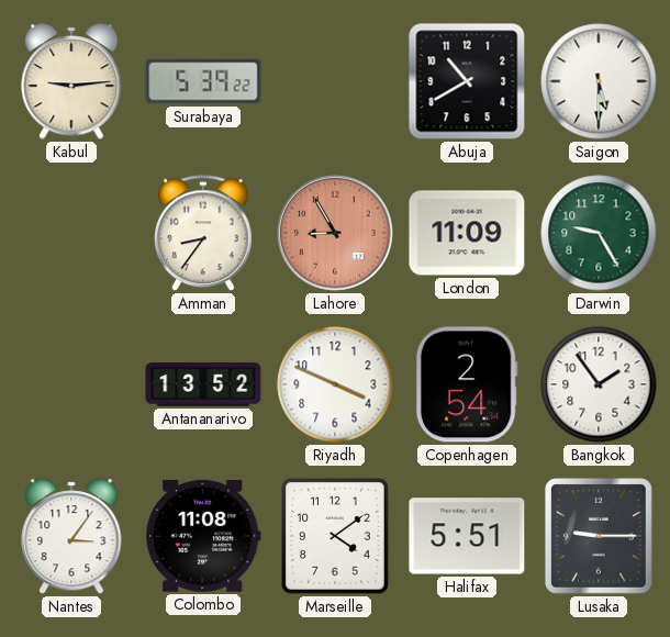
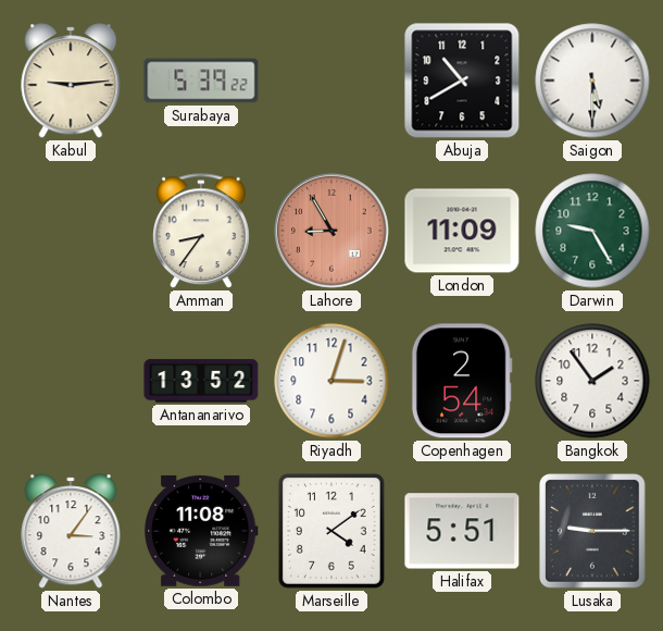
Riyadh: 3:49 -> 3:03
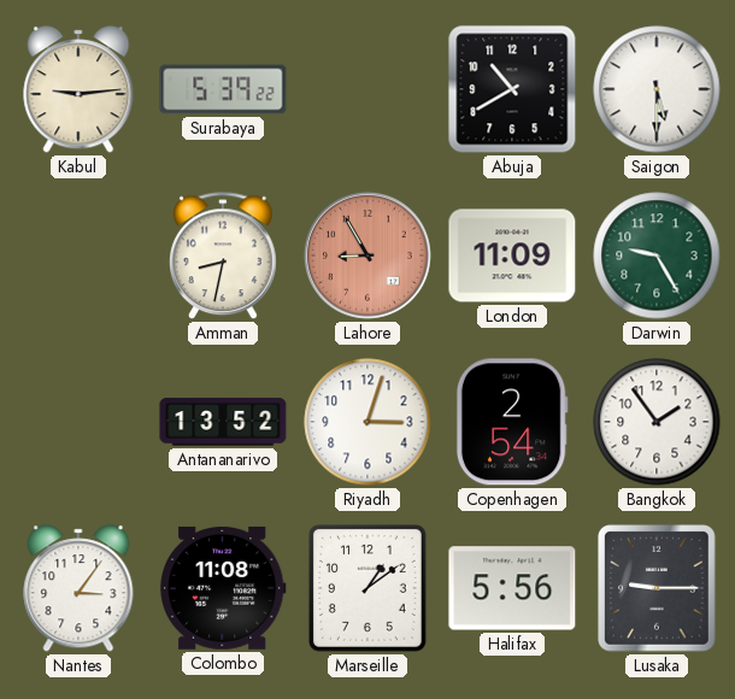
Amman: 8:36 -> 8:32
Marseille: 4:09 -> 1:09
Halifax: 5:51 -> 5:56
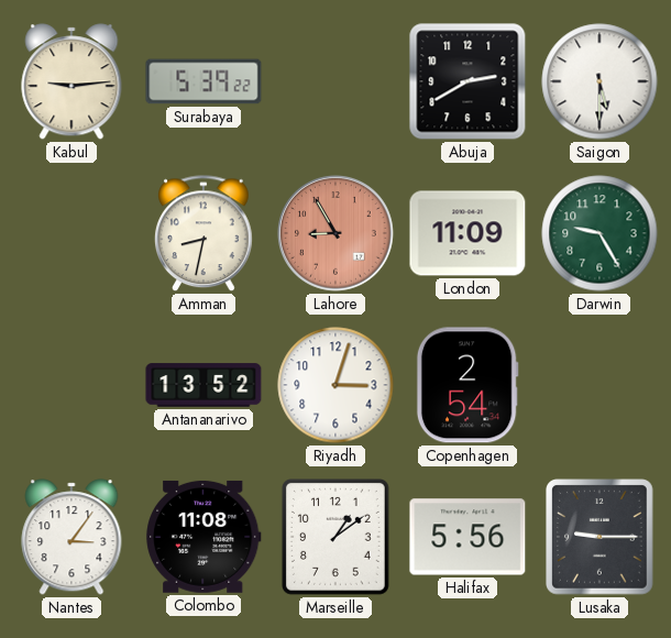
Abuja: 10:40 -> 2:40
Bangkok: 1:54 -> none
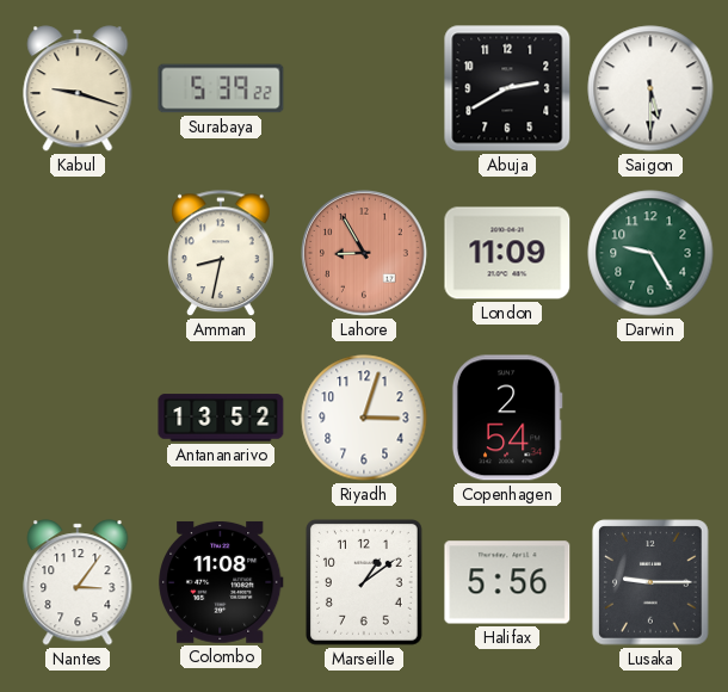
Kabul: 9:14 -> 9:18
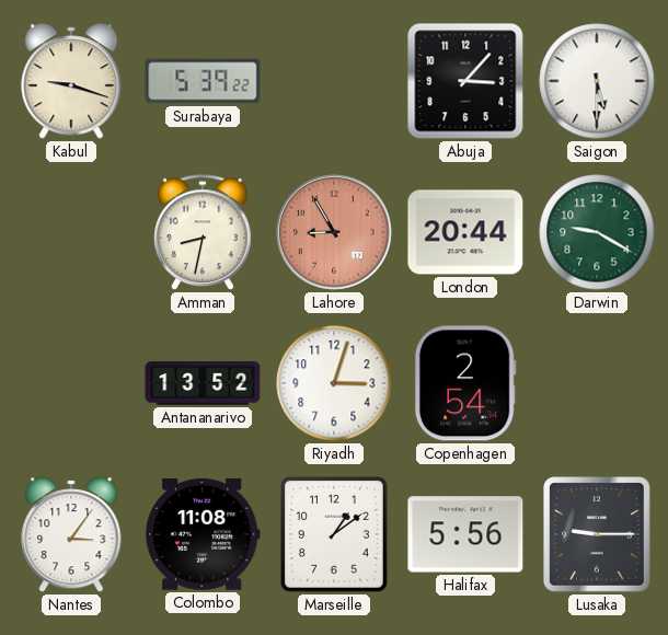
Abuja: 2:40 -> 3:07
London: 11:09 -> 20:44
Darwin: 9:25 -> 9:20
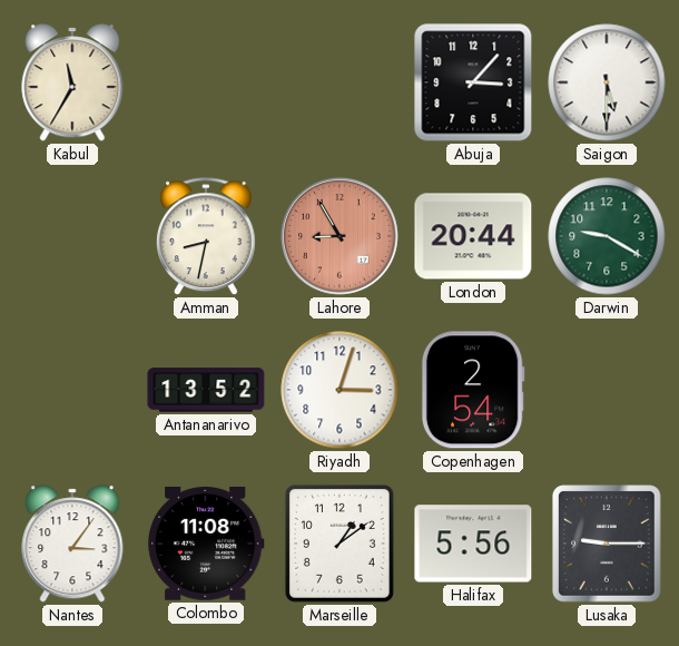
Kabul: 9:18 -> 11:35
Surabaya: 5:39 -> none
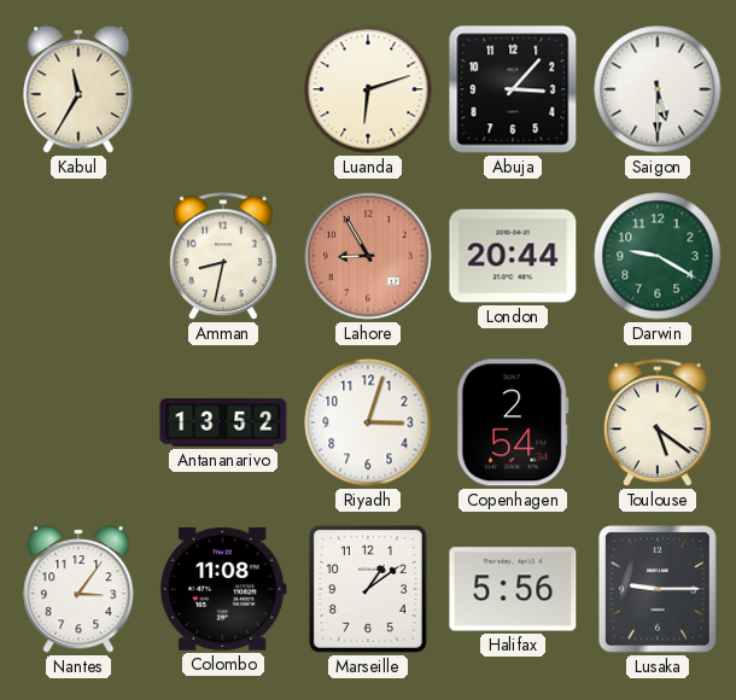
Luanda: none -> 6:12
Toulouse: none -> 5:21
